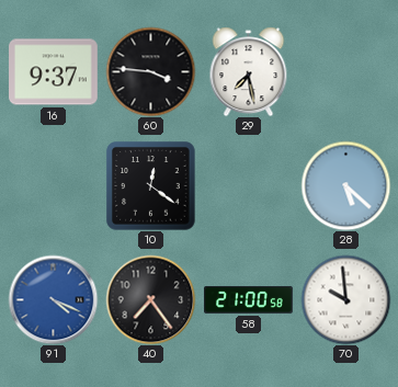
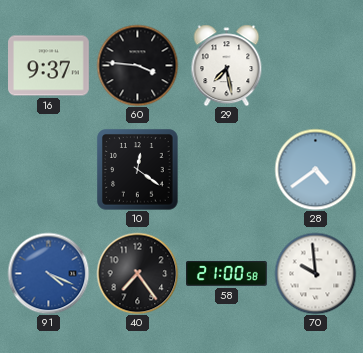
28: 5:22 -> 4:39
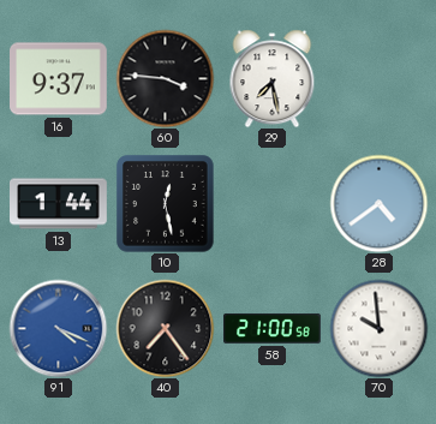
13: none -> 1:44
10: 12:21 -> 12:28
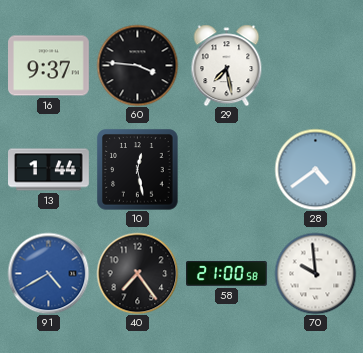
91: 4:19 -> 4:40
